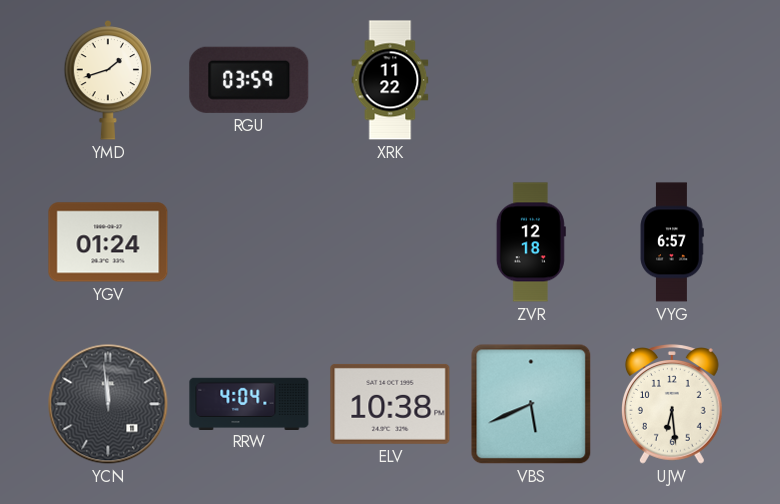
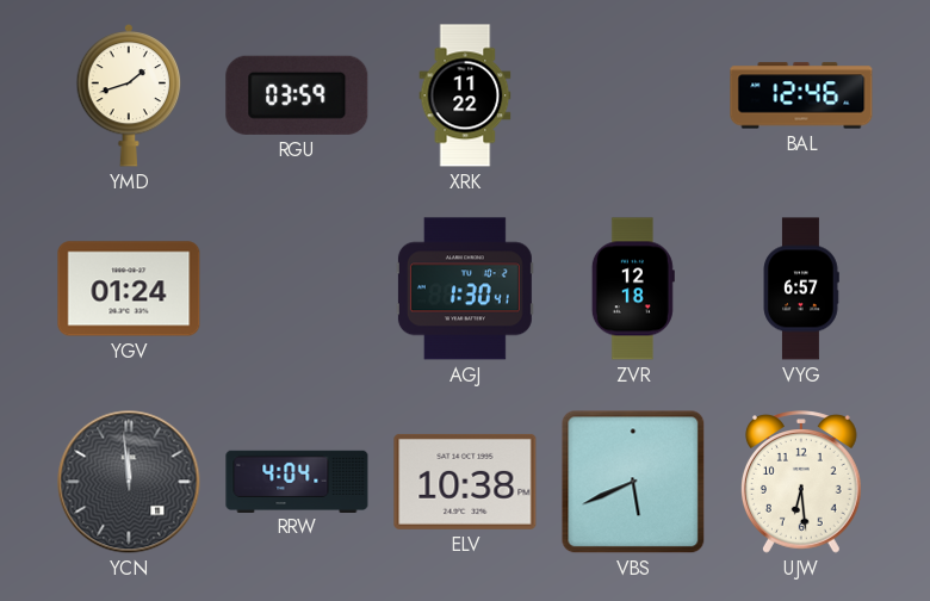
BAL: none -> 12:46
AGJ: none -> 1:30
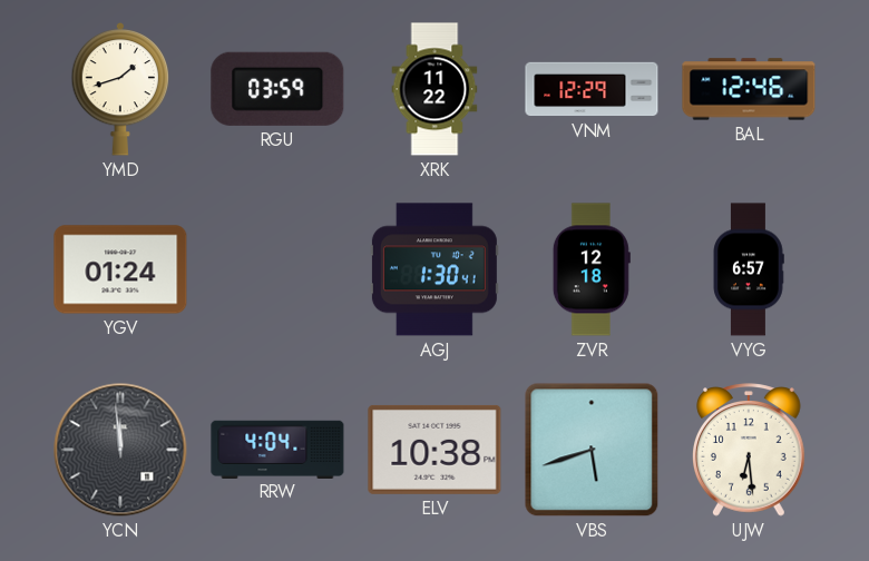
VNM: none -> 12:29
VBS: 5:41 -> 5:42
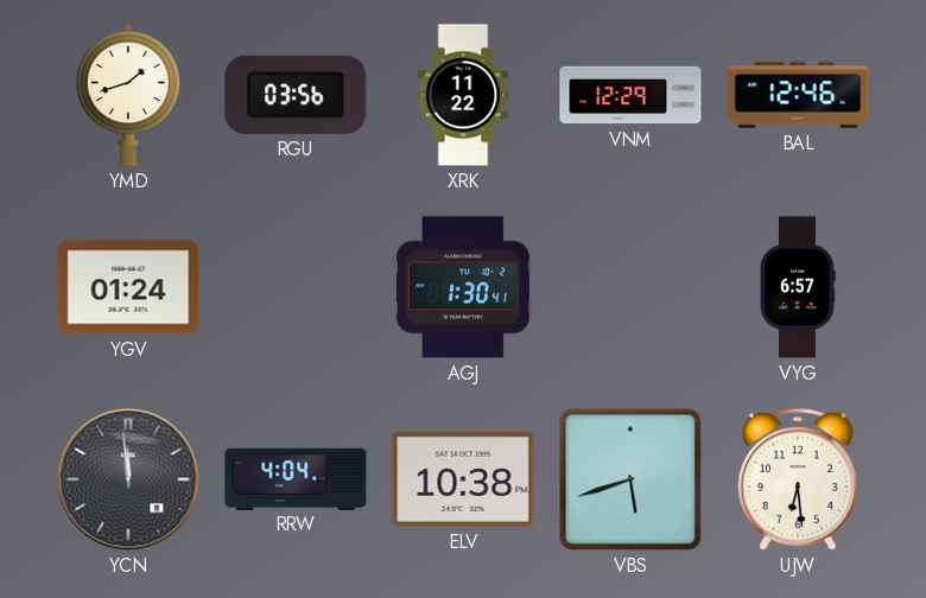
RGU: 03:59 -> 03:56
ZVR: 12:18 -> none
